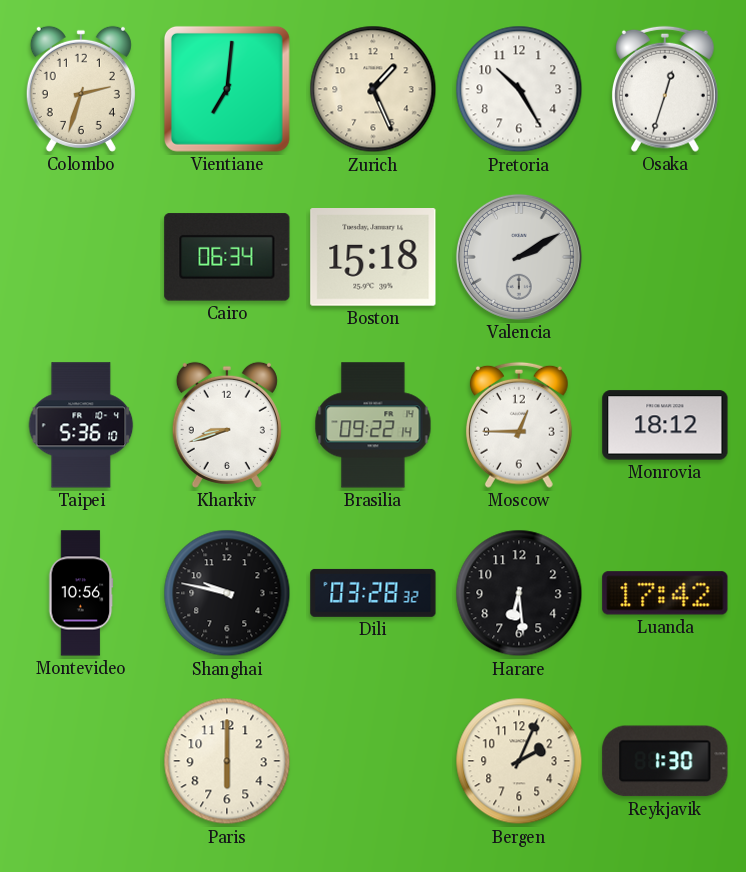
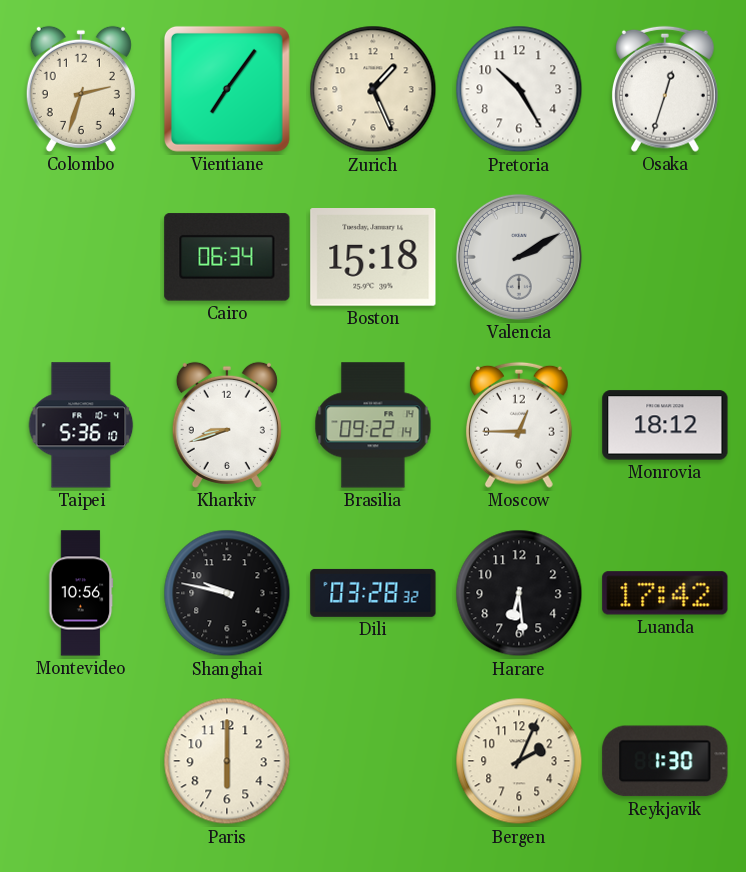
Vientiane: 7:01 -> 7:06
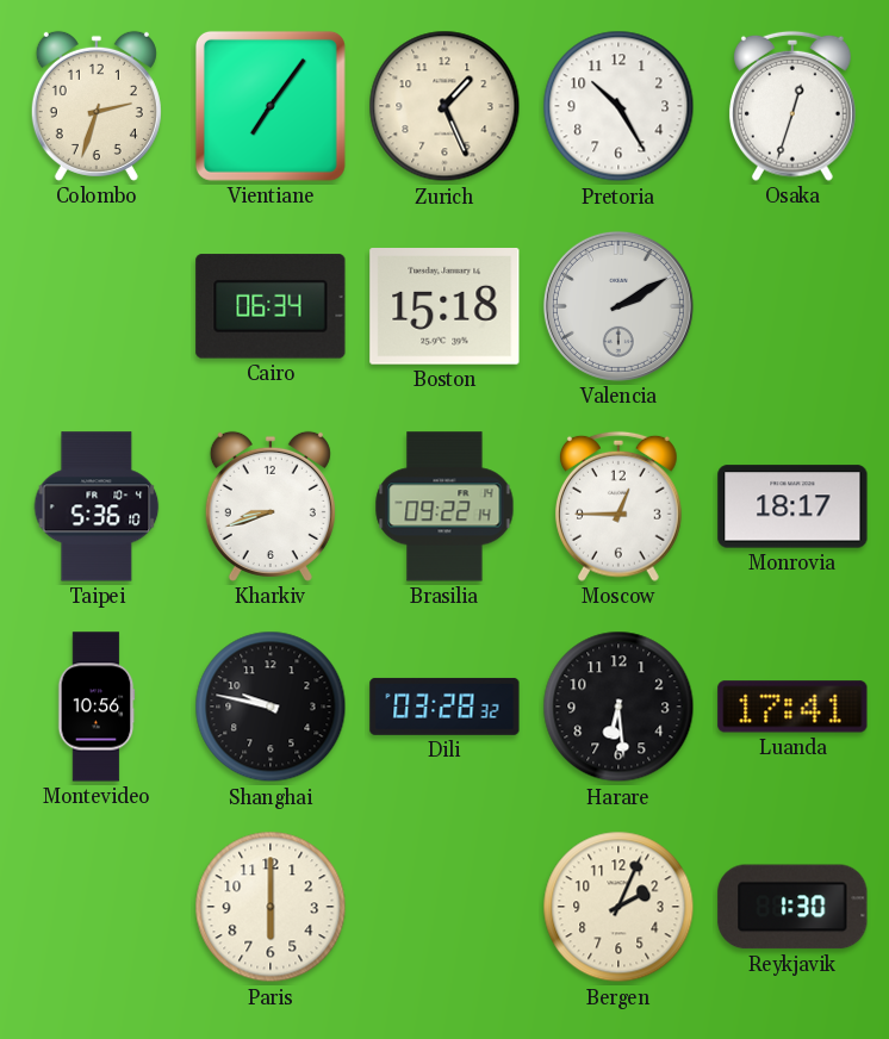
Monrovia: 18:12 -> 18:17
Luanda: 17:42 -> 17:41
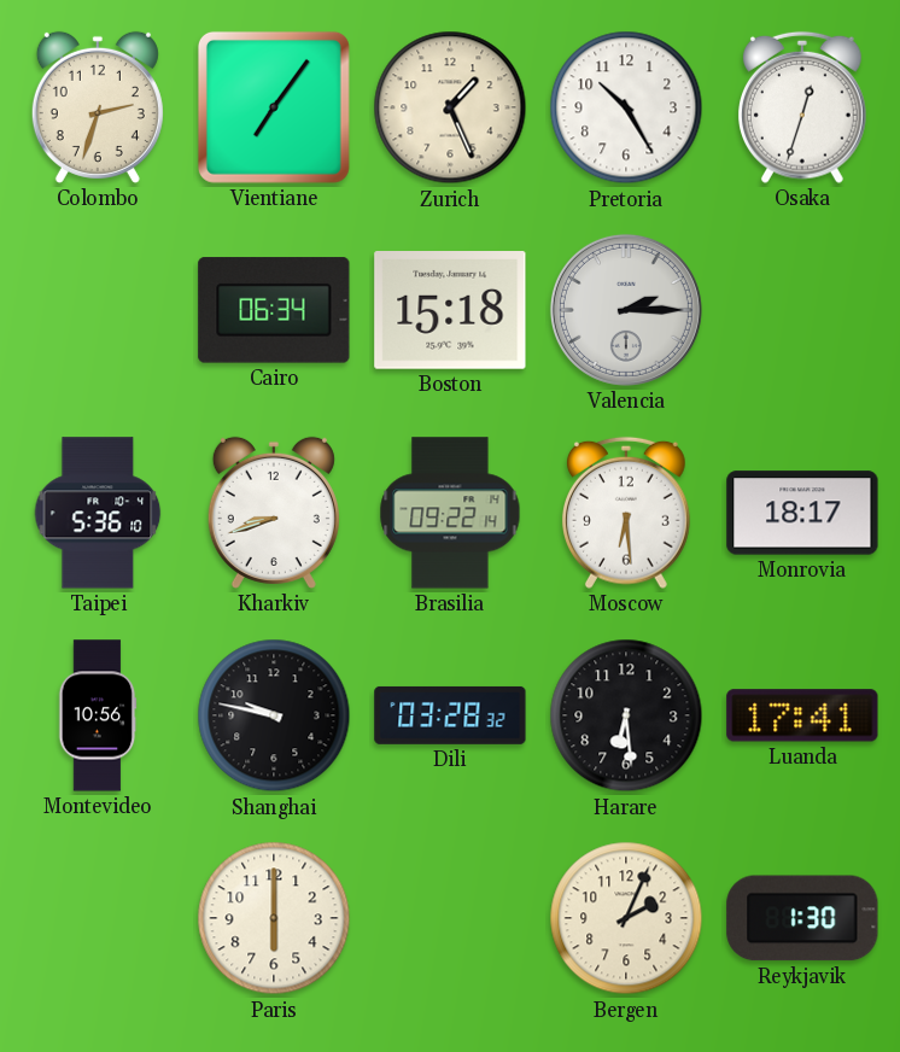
Valencia: 2:10 -> 2:15
Moscow: 12:45 -> 6:29
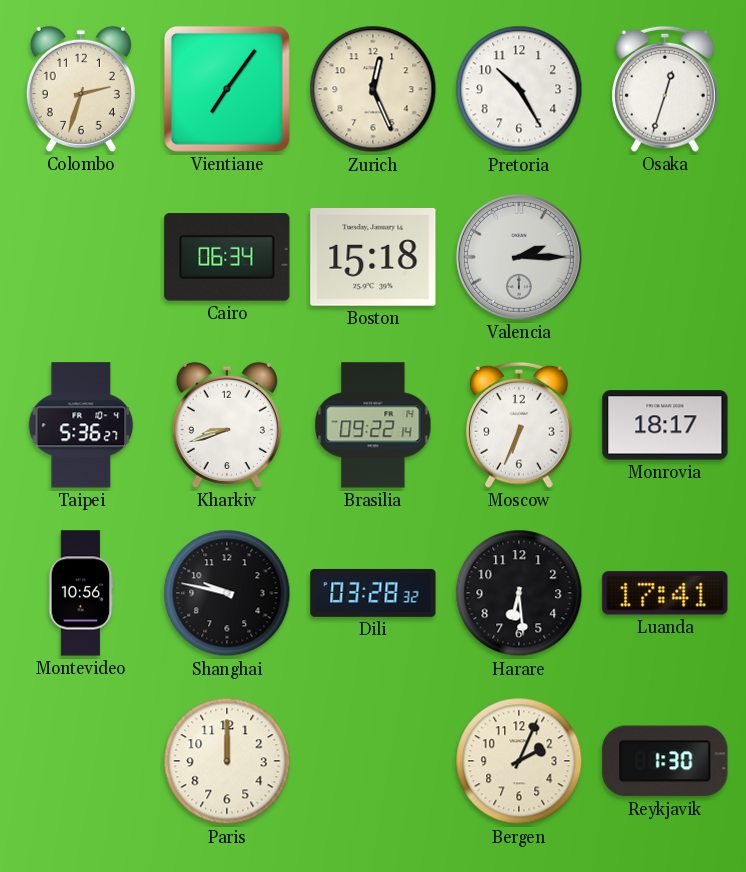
Zurich: 1:26 -> 12:26
Taipei: 5:36:10 -> 5:36:27
Moscow: 6:29 -> 6:34
Paris: 6:00 -> 12:00
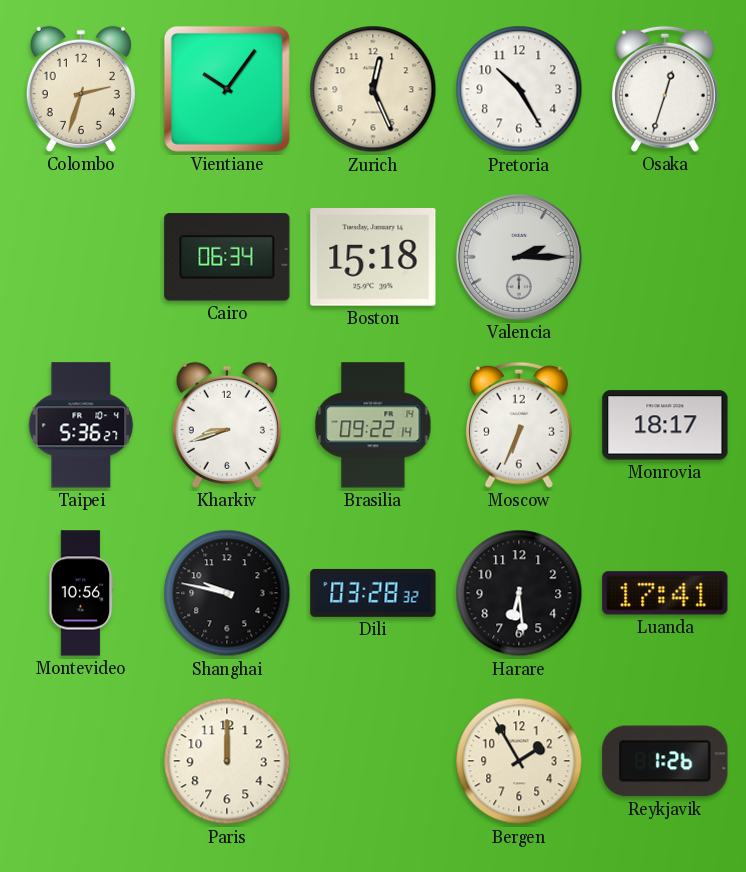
Vientiane: 7:06 -> 10:06
Bergen: 2:04 -> 1:55
Reykjavik: 1:30 -> 1:26
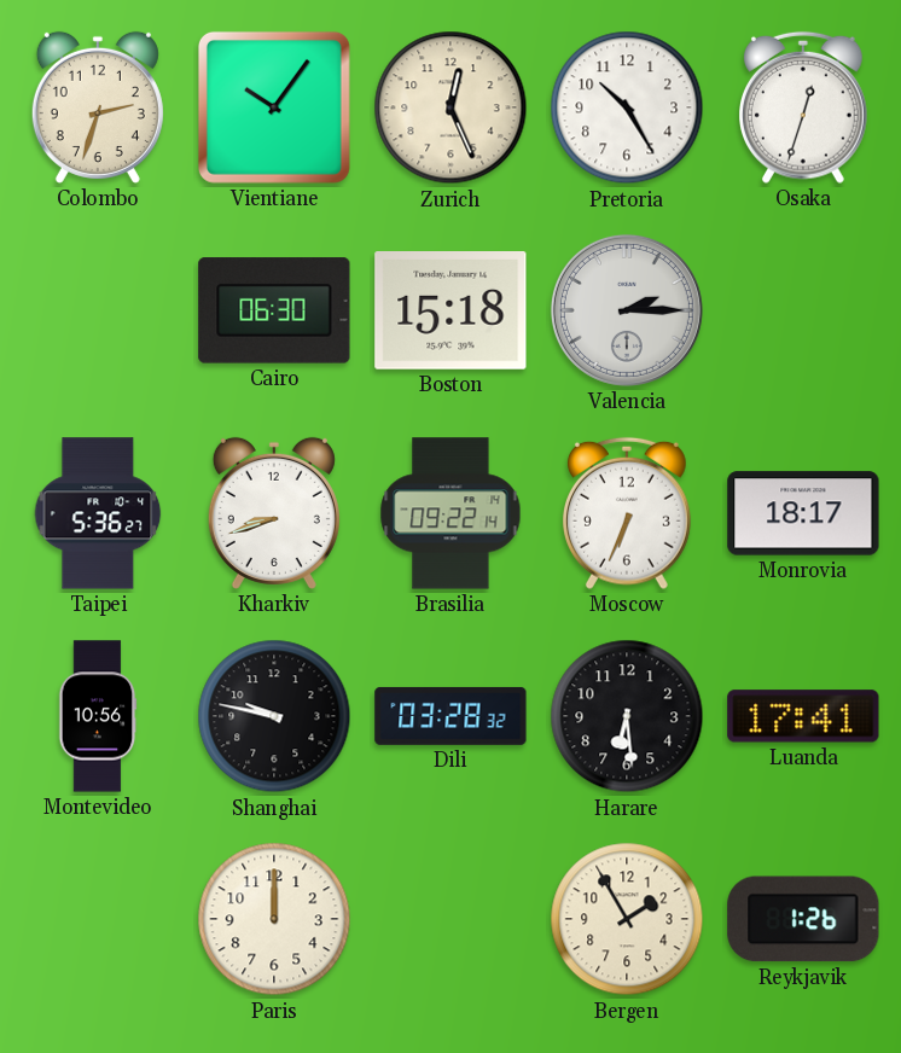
Cairo: 06:34 -> 06:30
